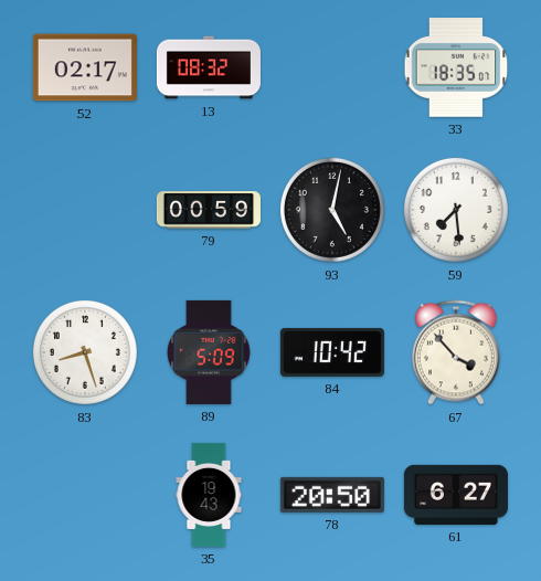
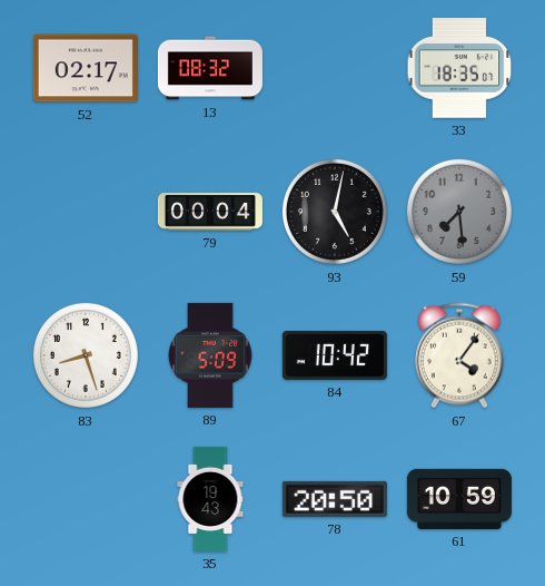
79: 00:59 -> 00:04
59 dial: white -> grey
67: 3:53 -> 4:06
61: 6:27 -> 10:59
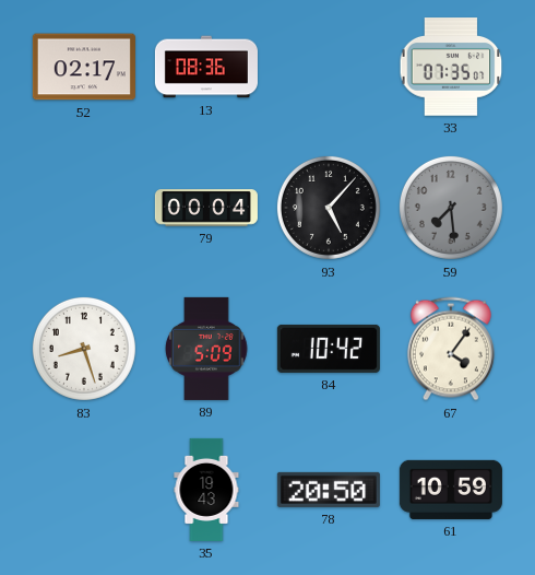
13: 08:32 -> 08:36
33: 18:35 -> 07:35
93: 5:02 -> 5:07
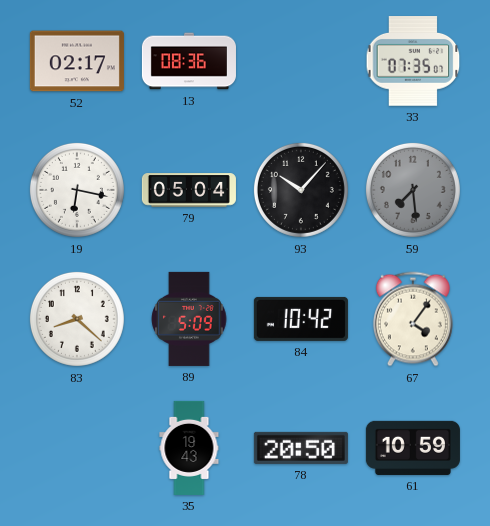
19: none -> 6:17
79: 00:04 -> 05:04
93: 5:07 -> 10:07
83: 8:27 -> 8:22
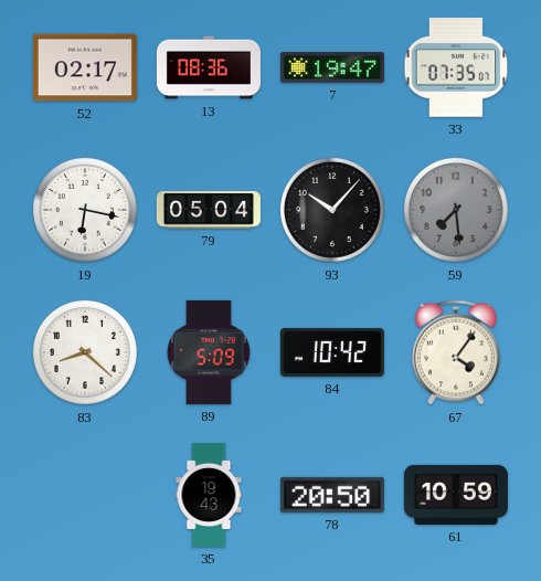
7: none -> 19:47
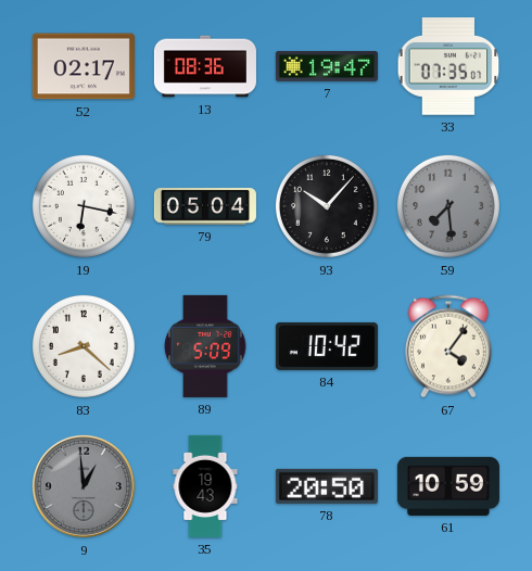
9: none -> 12:59
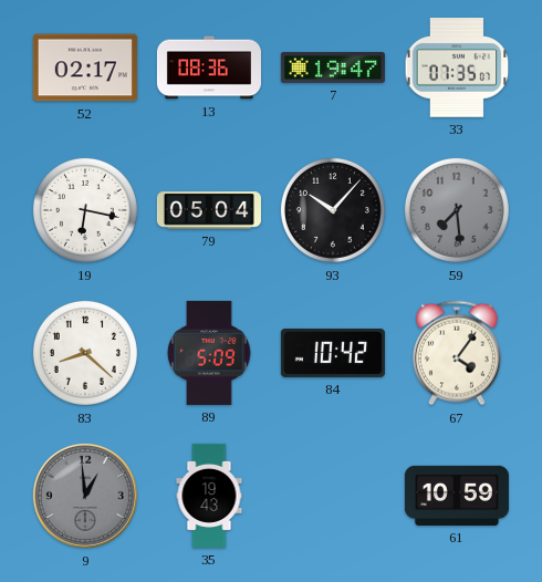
78: 20:50 -> none
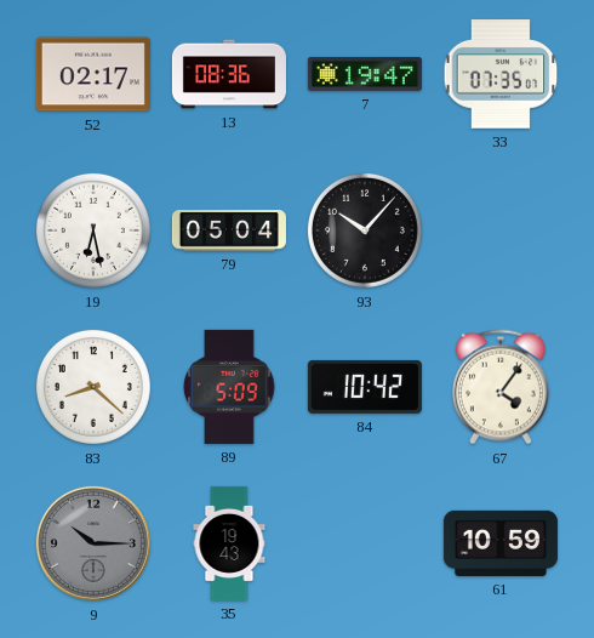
19: 6:17 -> 6:28
59: 7:29 -> none
9: 12:59 -> 10:15
